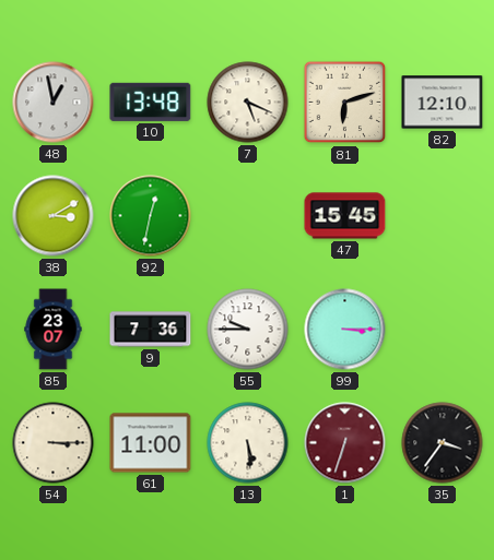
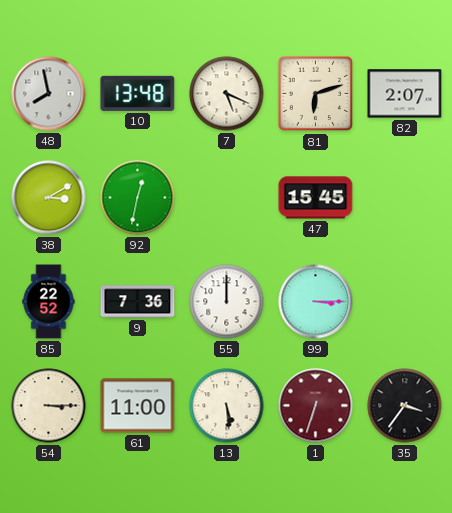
48: 12:58 -> 7:58
82: 12:10 -> 2:07
85: 23:07 -> 22:52
55: 9:45 -> 12:00
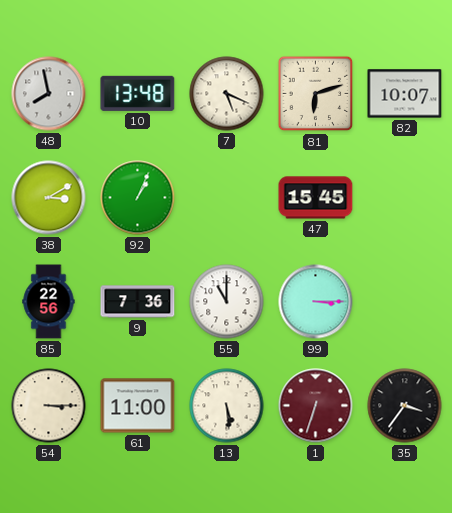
82: 2:07 -> 10:07
92: 12:32 -> 1:04
85: 22:52 -> 22:56
55: 12:00 -> 11:00
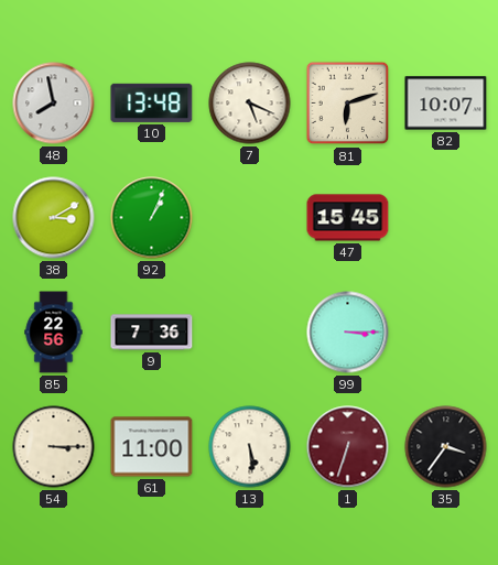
55: 11:00 -> none
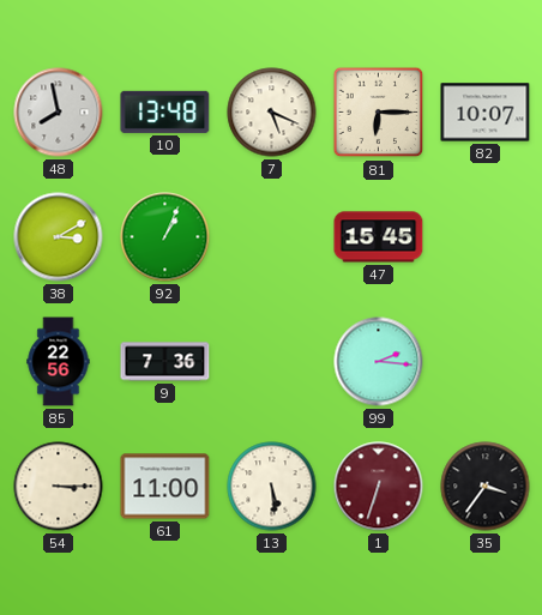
81: 6:12 -> 6:15
99: 3:15 -> 2:16
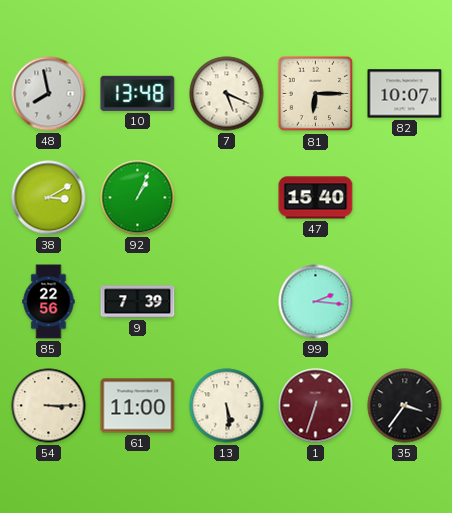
47: 15:45 -> 15:40
9: 7:36 -> 7:39
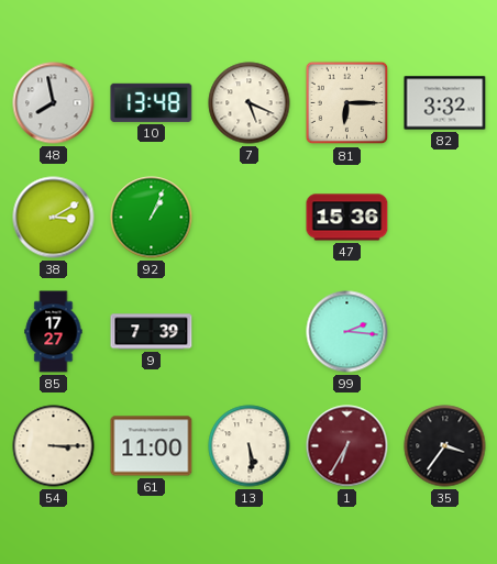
82: 10:07 -> 3:32
47: 15:40 -> 15:36
85: 22:56 -> 17:27
1: 6:33 -> 6:35
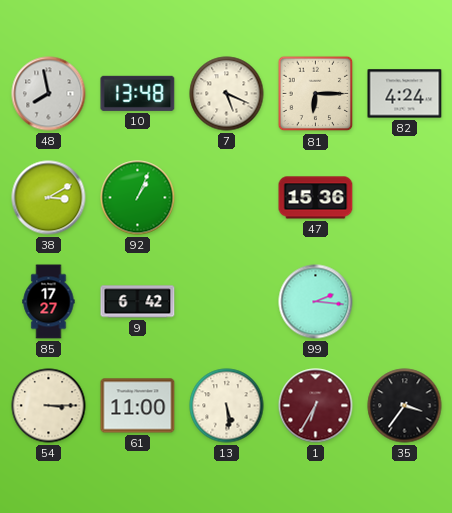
82: 3:32 -> 4:24
9: 7:39 -> 6:42
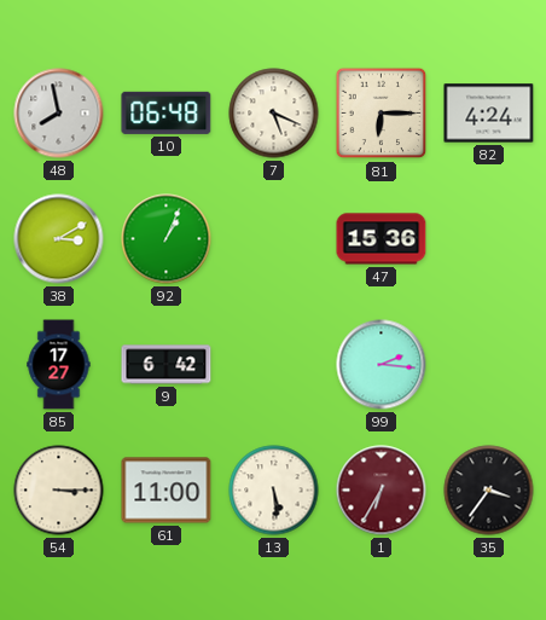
10: 13:48 -> 06:48
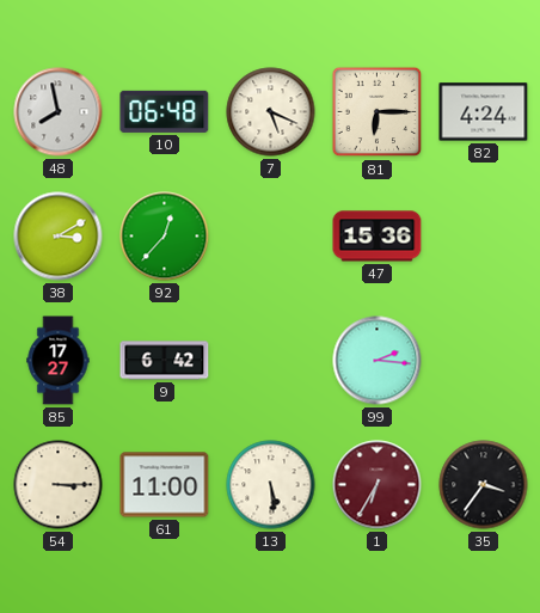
92: 1:04 -> 12:37
